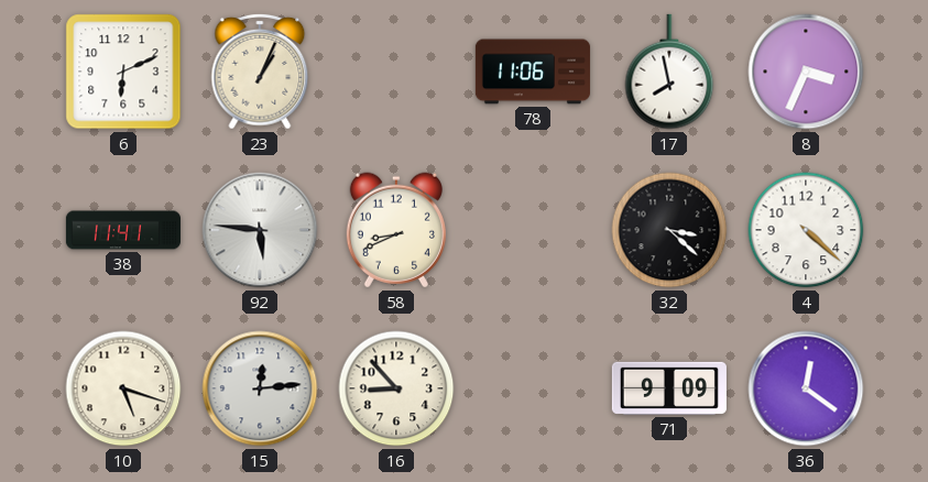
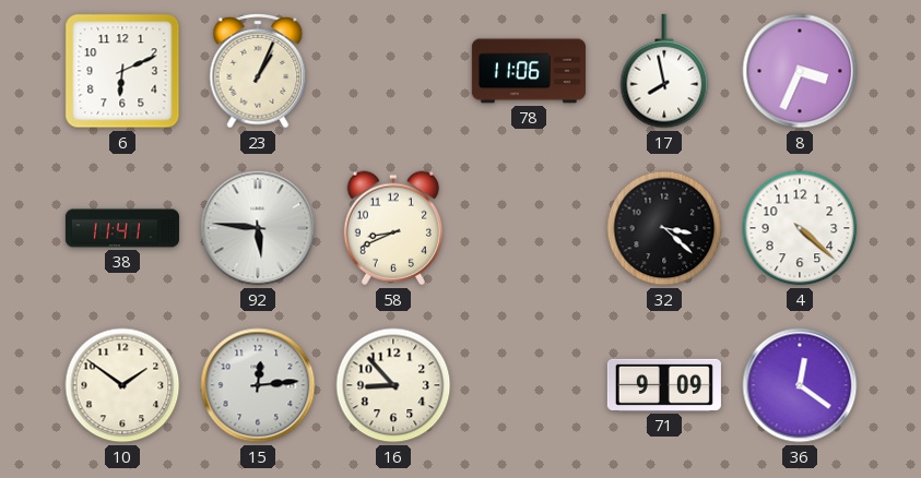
10: 5:18 -> 1:51
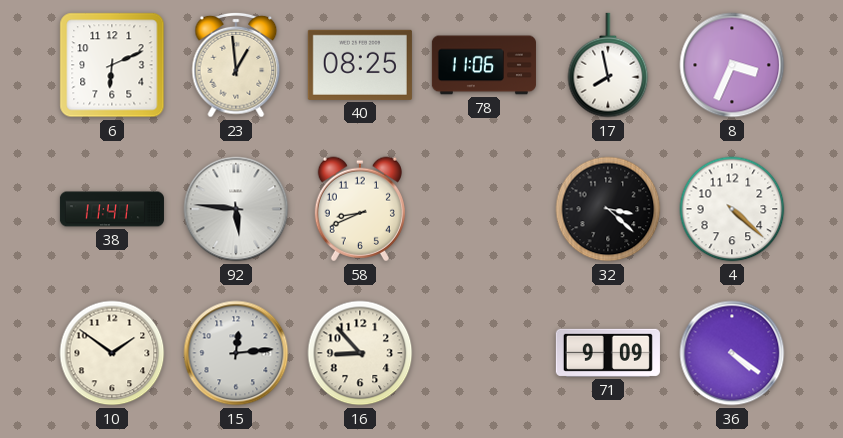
23: 1:04 -> 12:59
40: none -> 08:25
36: 12:21 -> 4:21
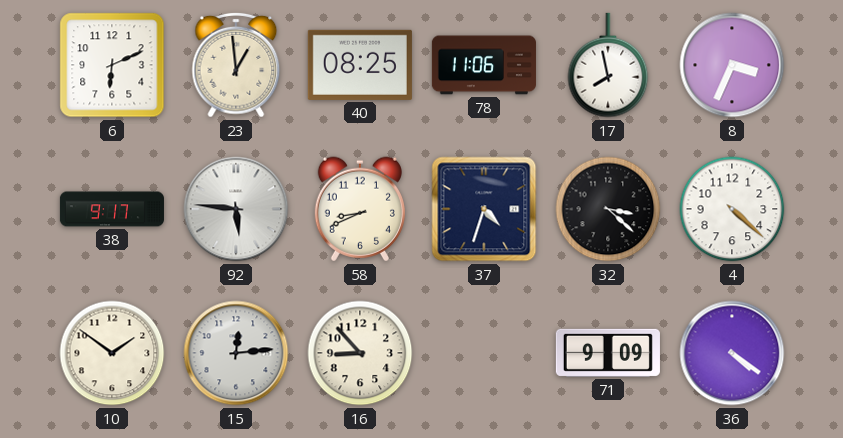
38: 11:41 -> 9:17
37: none -> 4:33
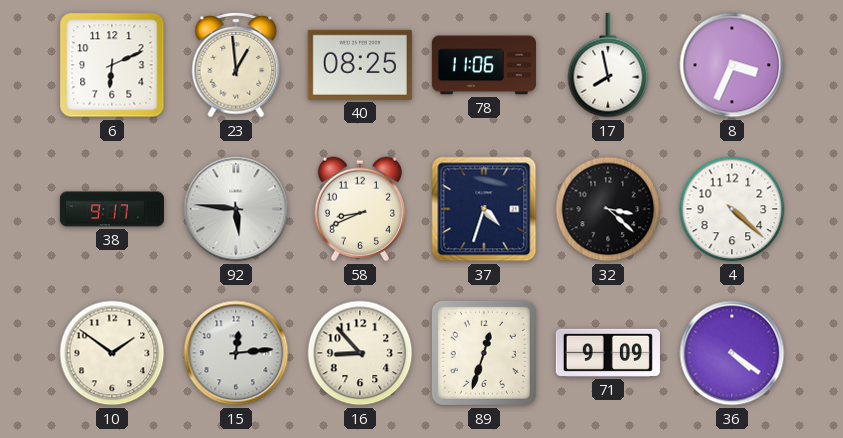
89: none -> 12:33
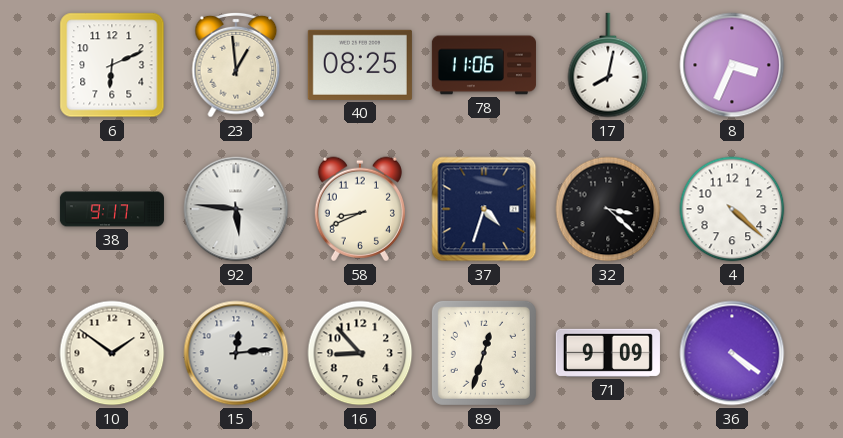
17: 7:58 -> 8:02
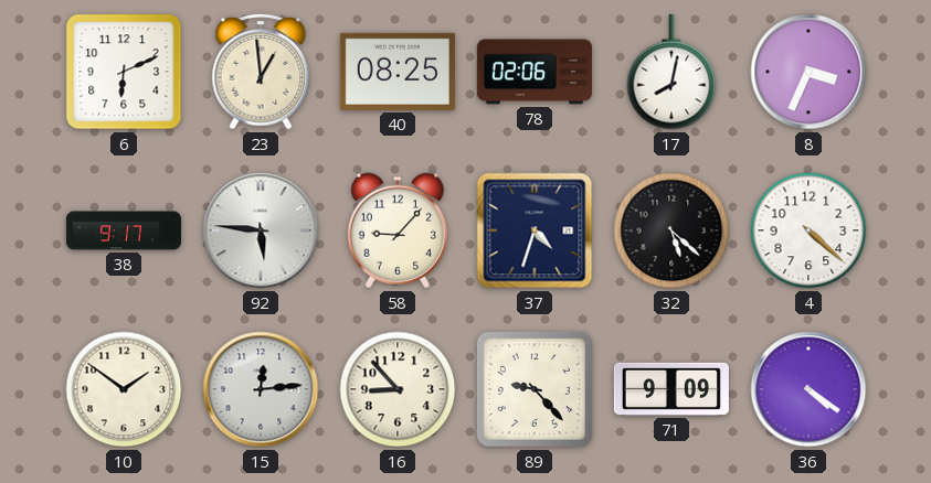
78: 11:06 -> 02:06
58: 8:41 -> 9:07
32: 3:22 -> 5:22
89: 12:33 -> 9:23
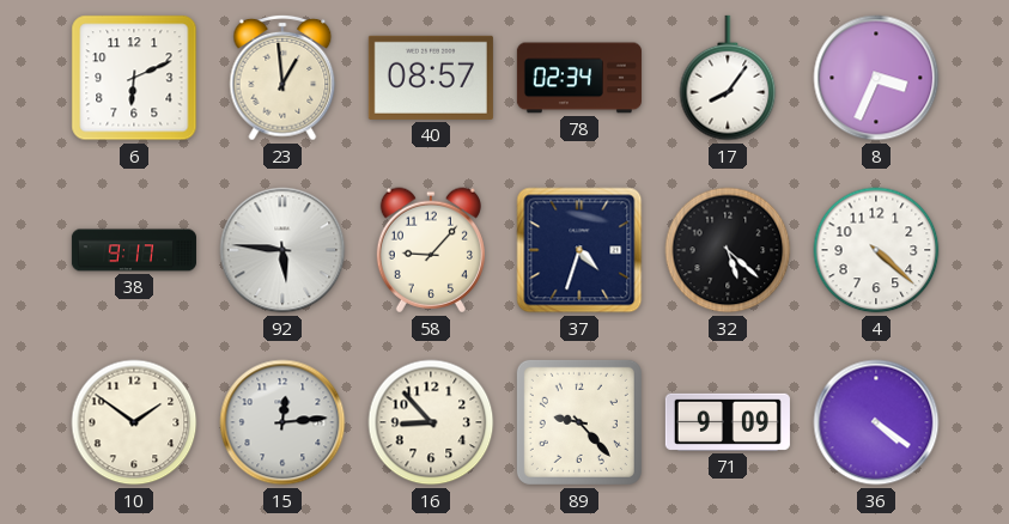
40: 08:25 -> 08:57
78: 02:06 -> 02:34
17: 8:02 -> 8:06
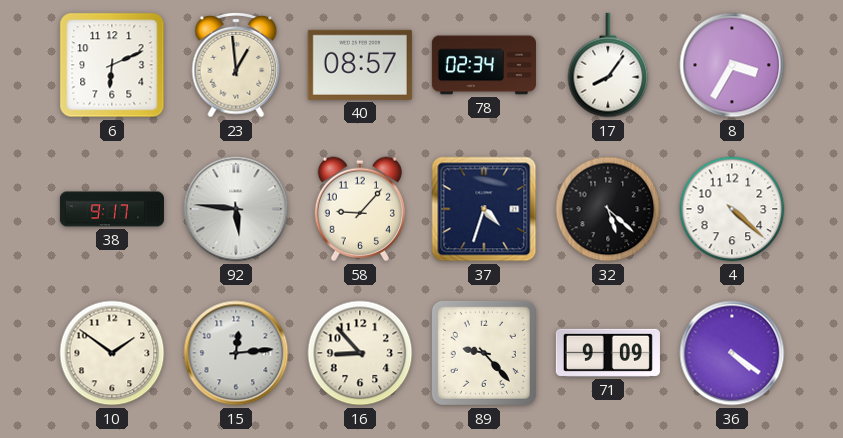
8: 3:34 -> 3:35
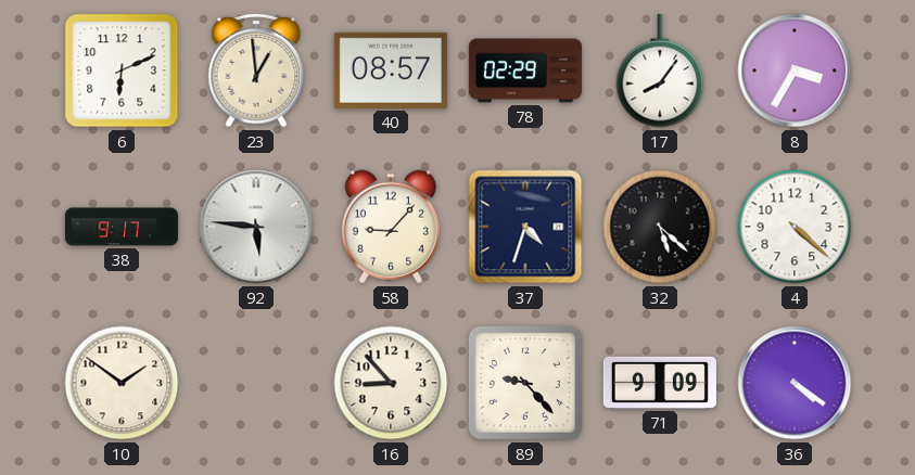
78: 02:34 -> 02:29
15: 12:14 -> none
